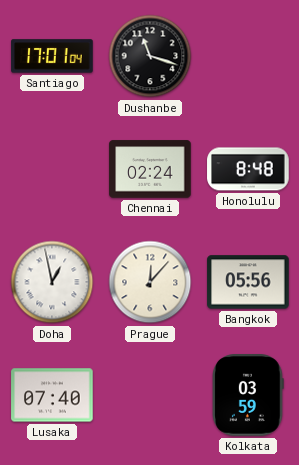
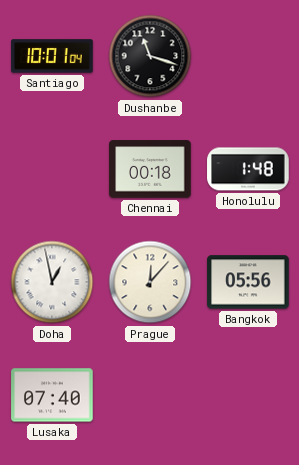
Santiago: 17:01 -> 10:01
Chennai: 02:24 -> 00:18
Honolulu: 8:48 -> 1:48
Kolkata: 03:59 -> none
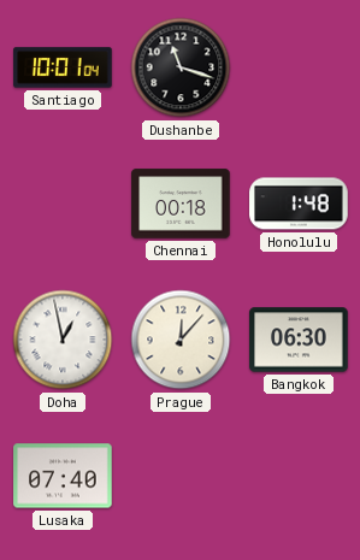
Bangkok: 05:56 -> 06:30
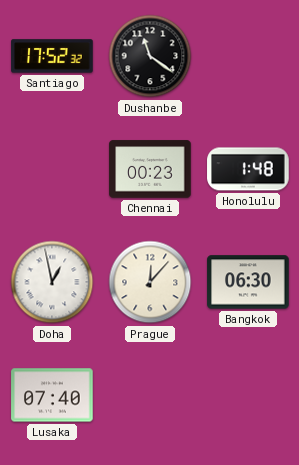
Santiago: 10:01 -> 17:52
Dushanbe: 11:18 -> 11:21
Chennai: 00:18 -> 00:23
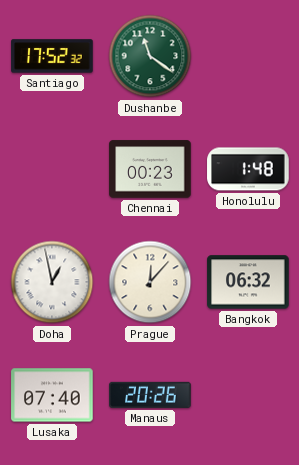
Dushanbe dial: black -> green
Bangkok: 06:30 -> 06:32
Manaus: none -> 20:26
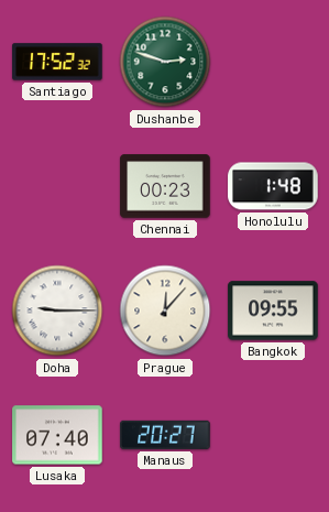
Dushanbe: 11:21 -> 2:48
Doha: 12:58 -> 9:15
Bangkok: 06:32 -> 09:55
Manaus: 20:26 -> 20:27
